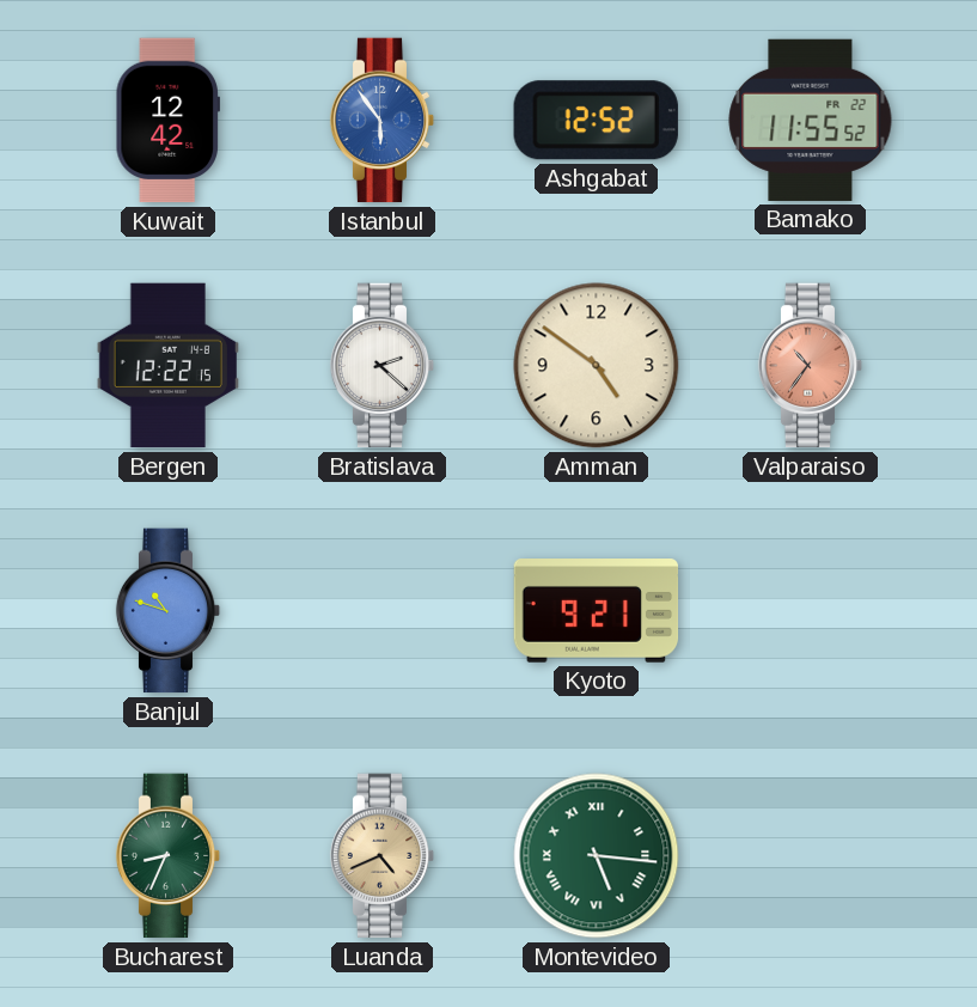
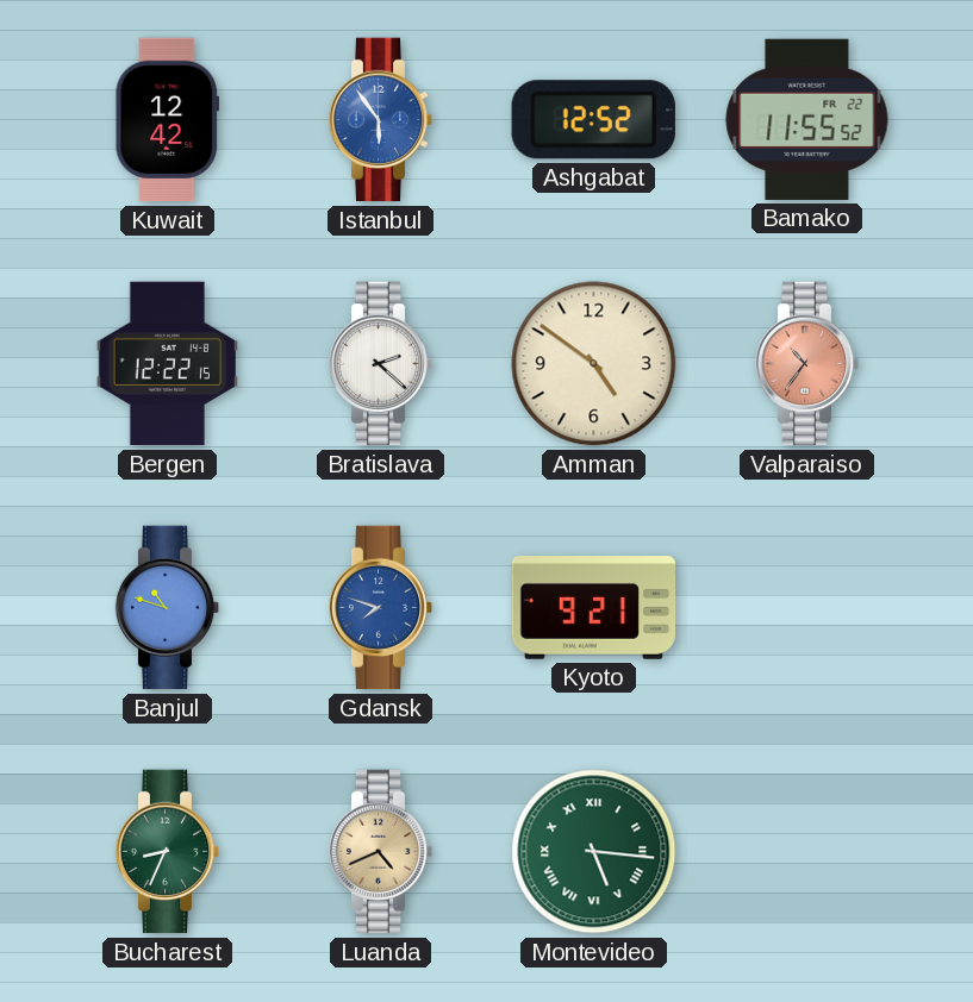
Gdansk: none -> 7:48
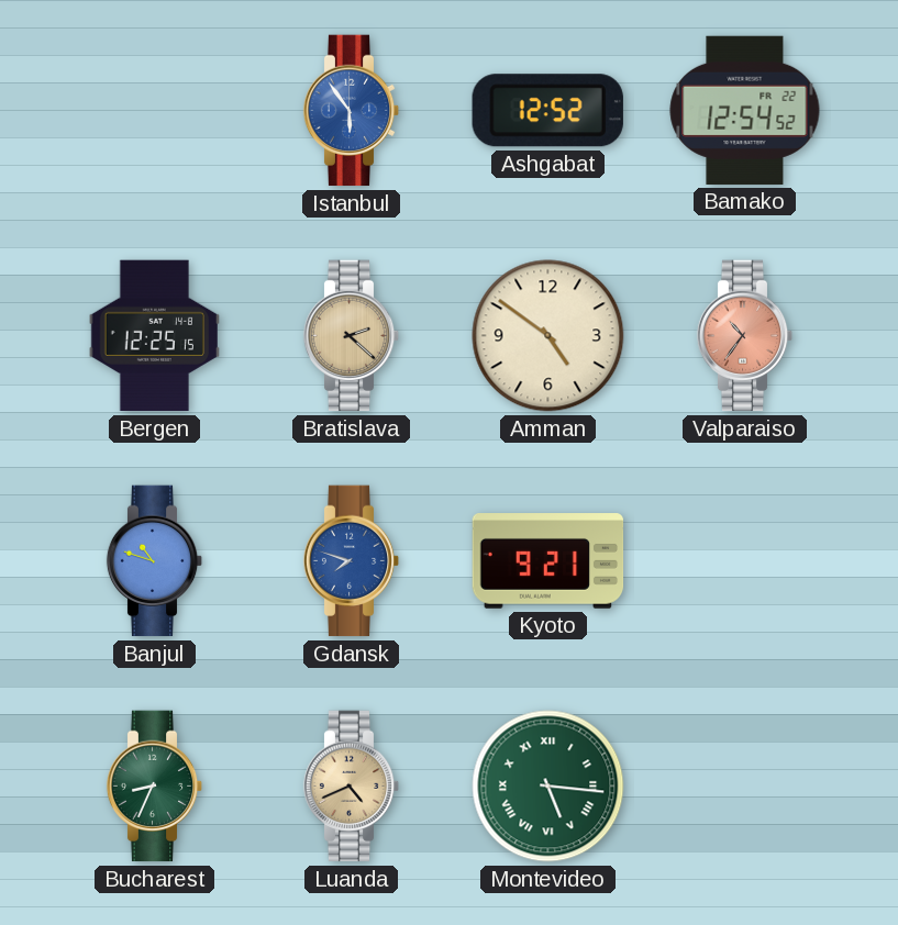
Kuwait: 12:42 -> none
Bamako: 11:55 -> 12:54
Bergen: 12:22 -> 12:25
Bratislava dial: white -> champagne
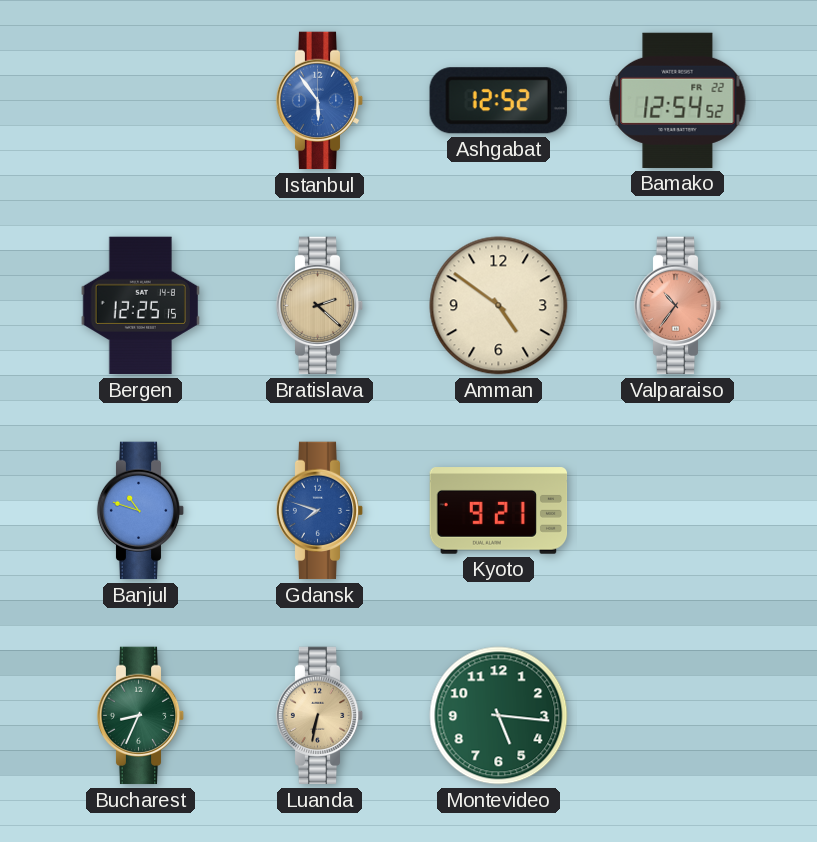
Luanda: 4:41 -> 6:32
Montevideo numerals: Roman -> Arabic
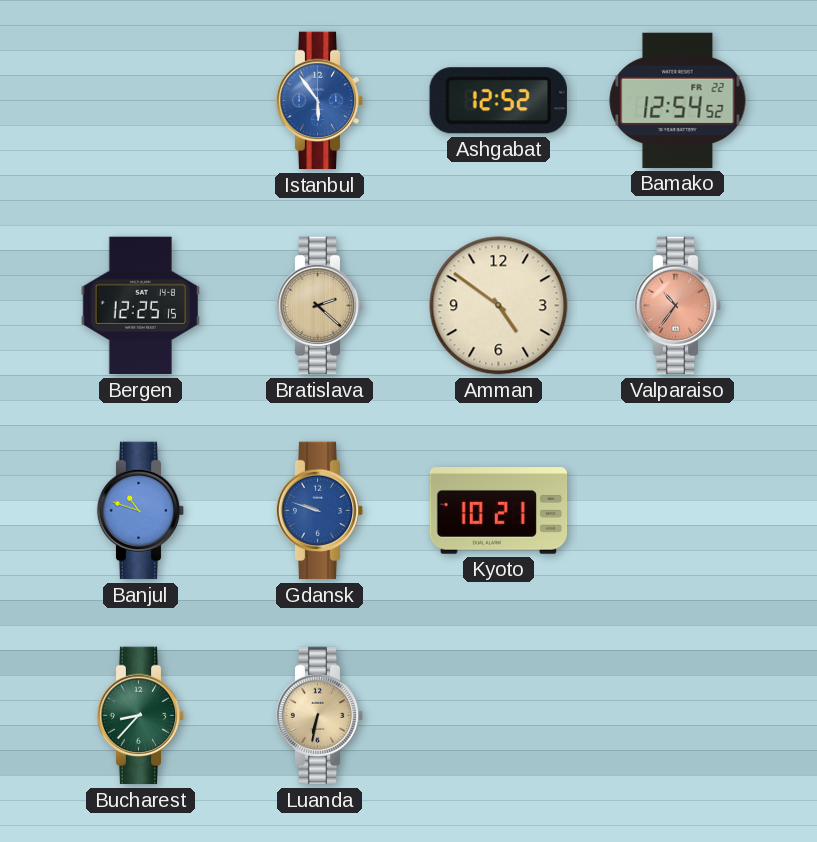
Gdansk: 7:48 -> 9:48
Kyoto: 9:21 -> 10:21
Bucharest: 8:34 -> 8:37
Montevideo: 5:16 -> none
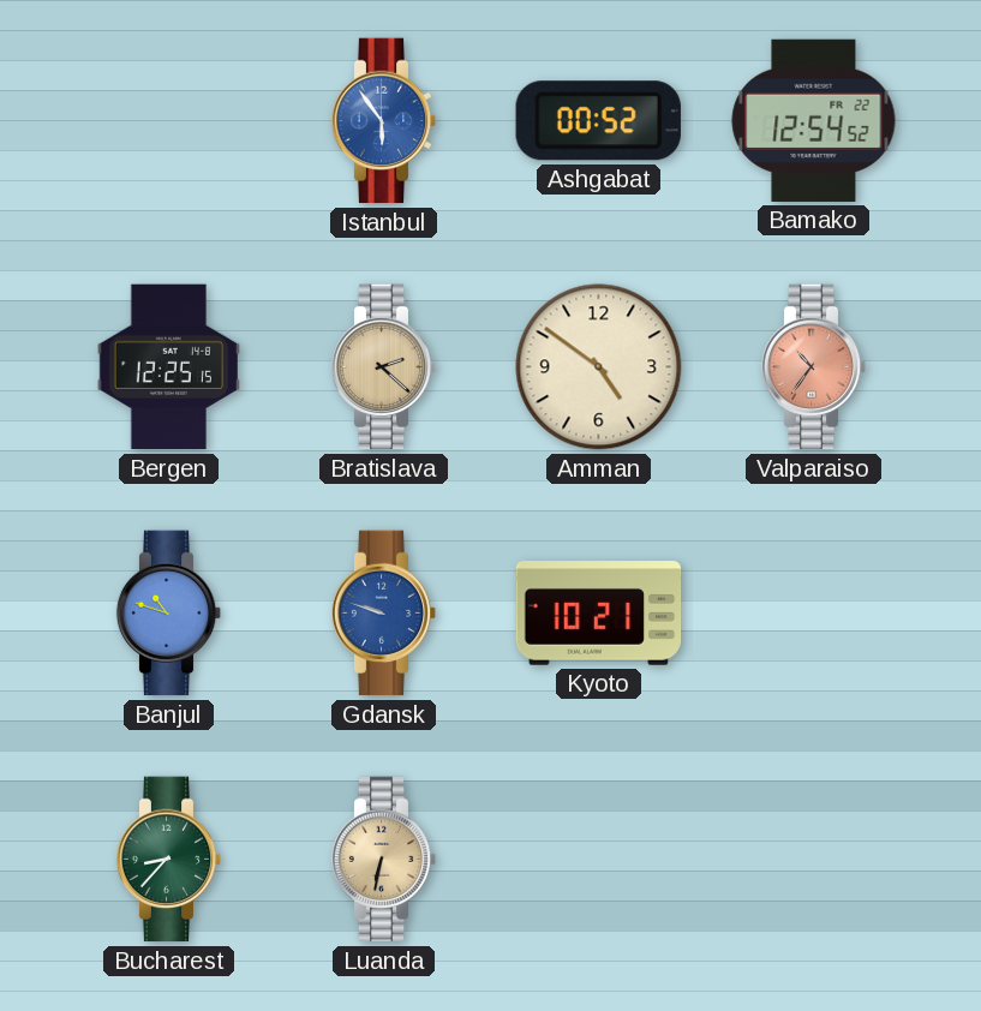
Ashgabat: 12:52 -> 00:52
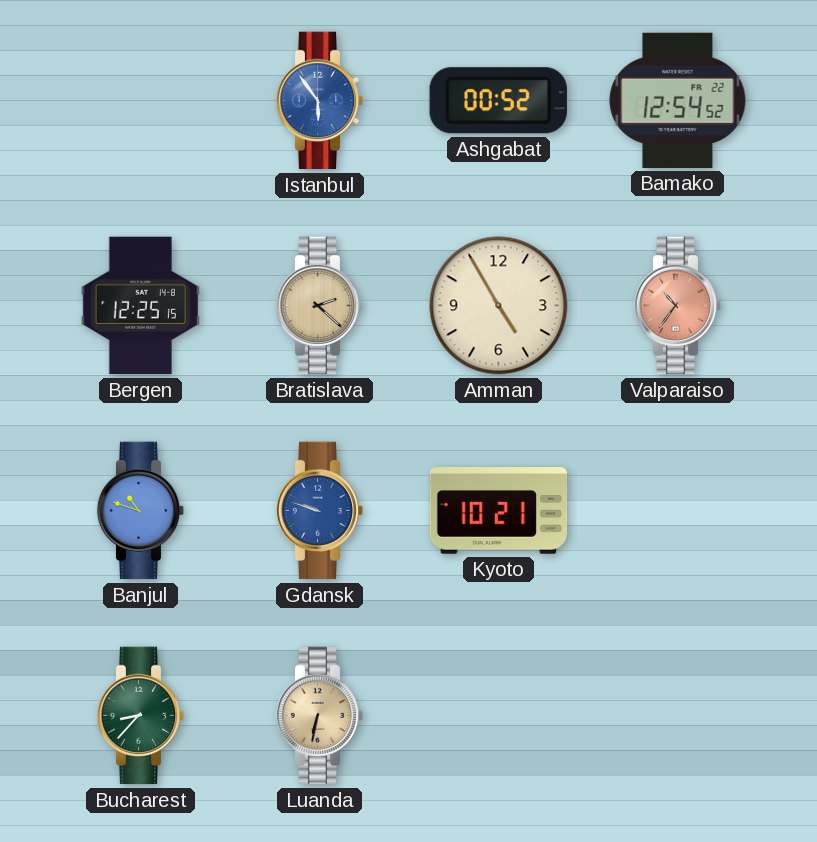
Amman: 4:51 -> 4:55
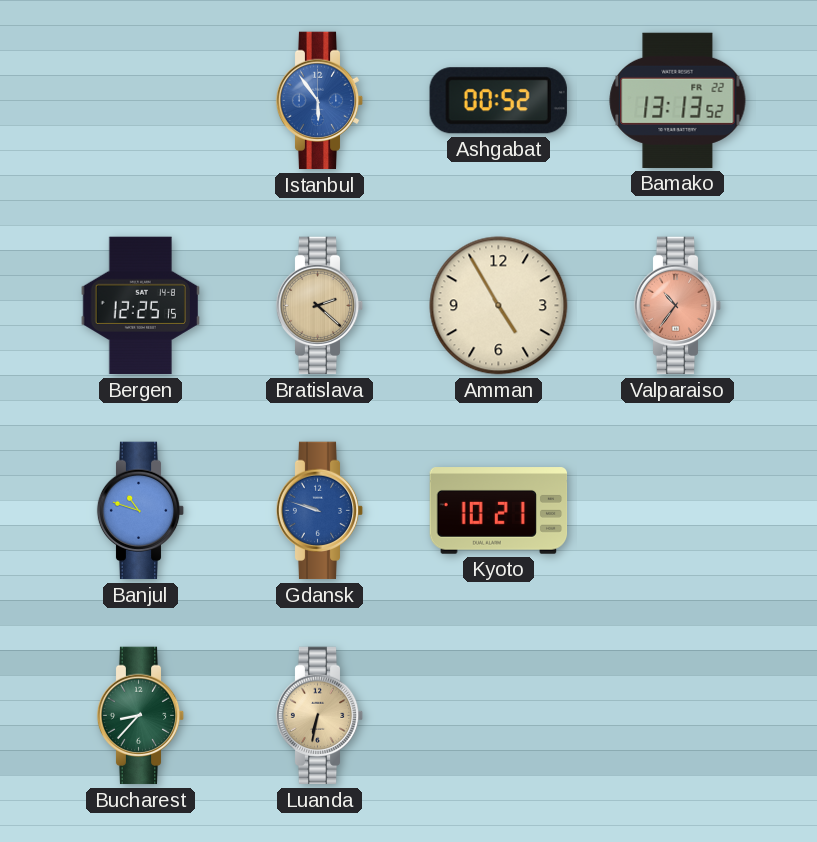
Bamako: 12:54 -> 13:13
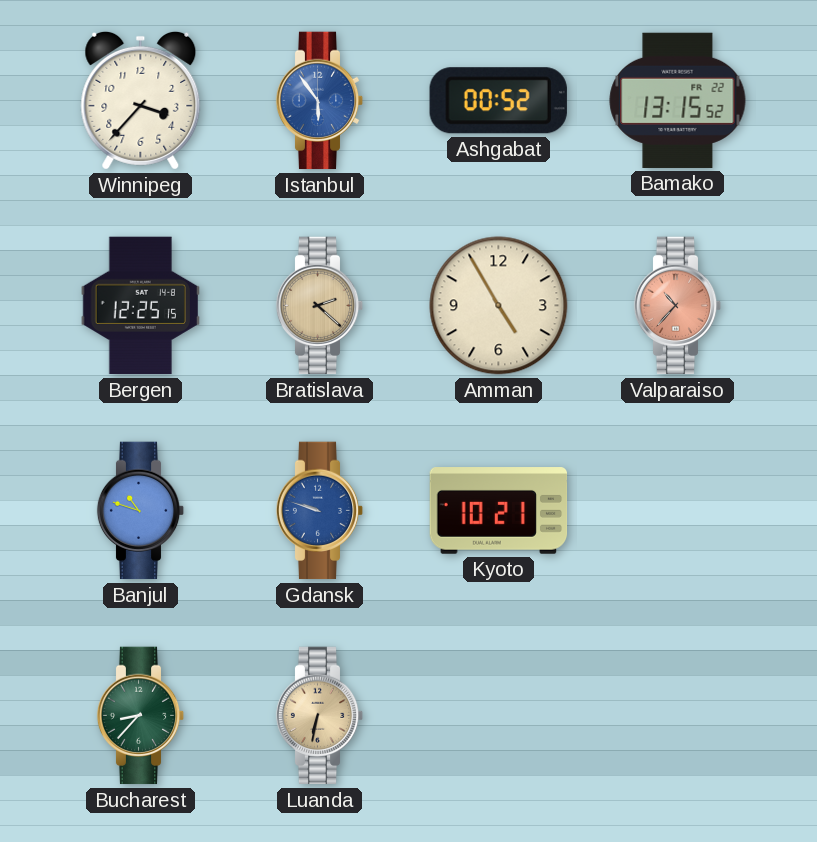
Winnipeg: none -> 3:37
Bamako: 13:13 -> 13:15
Valparaiso: 10:36 -> 10:37
